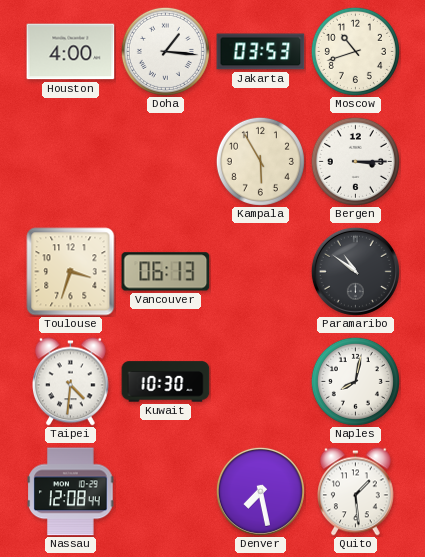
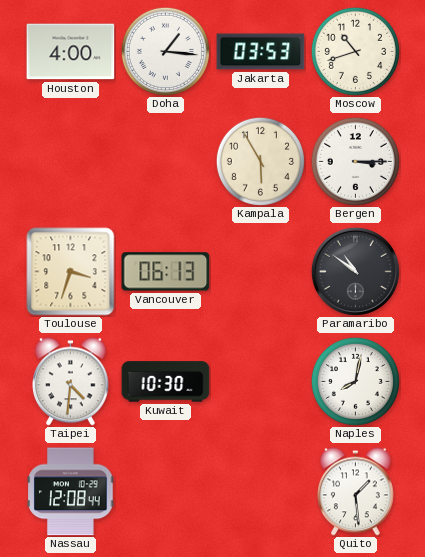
Denver: 7:28 -> none
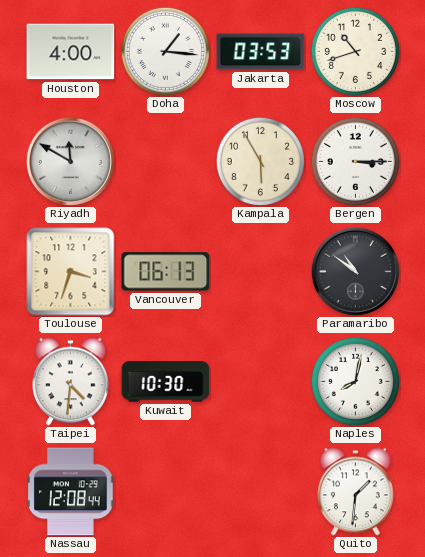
Riyadh: none -> 11:50
Quito: 1:29 -> 1:31
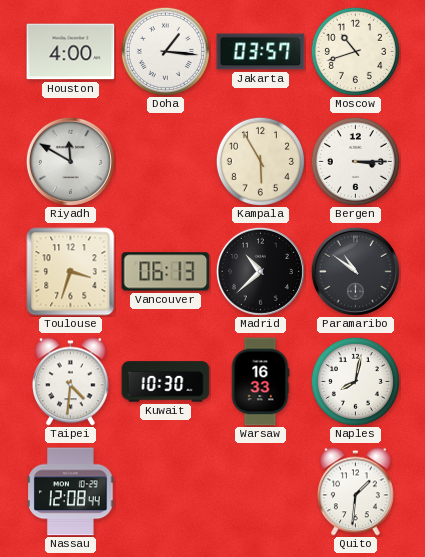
Jakarta: 03:53 -> 03:57
Madrid: none -> 10:38
Warsaw: none -> 16:33
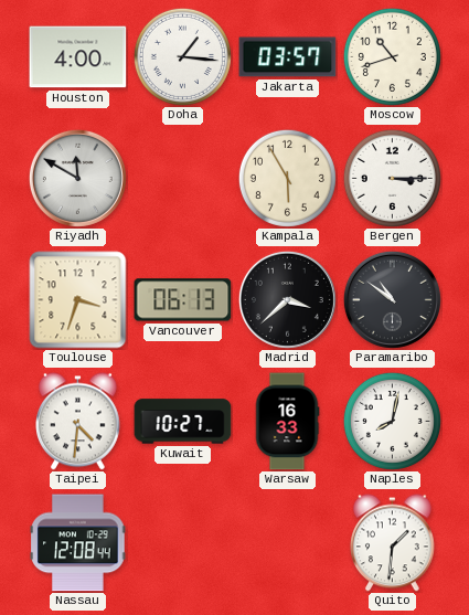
Madrid: 10:38 -> 3:38
Kuwait: 10:30 -> 10:27
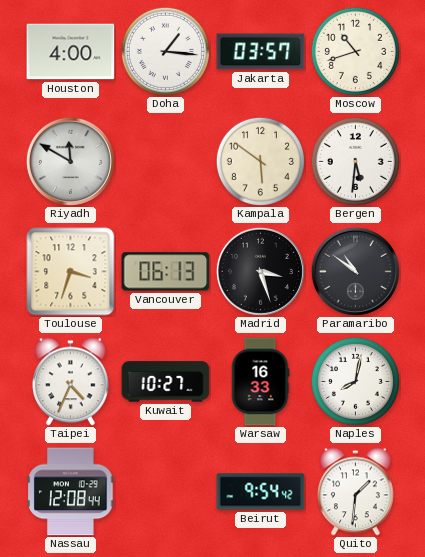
Kampala: 5:55 -> 5:51
Bergen: 3:15 -> 5:31
Madrid: 3:38 -> 3:27
Taipei: 4:31 -> 4:34
Beirut: none -> 9:54
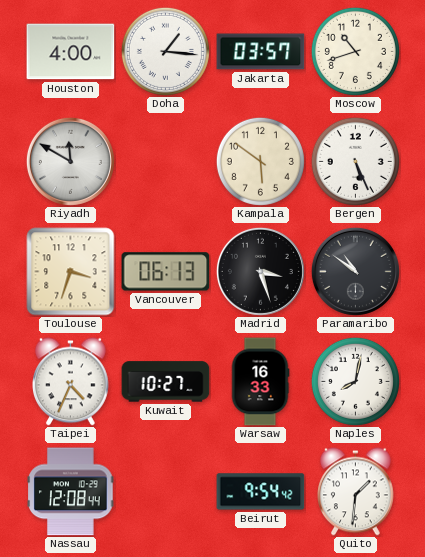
Bergen: 5:31 -> 5:26
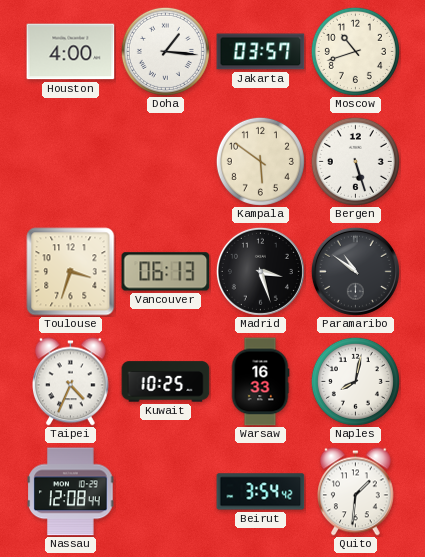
Riyadh: 11:50 -> none
Bergen: 5:26 -> 5:27
Kuwait: 10:27 -> 10:25
Beirut: 9:54 -> 3:54
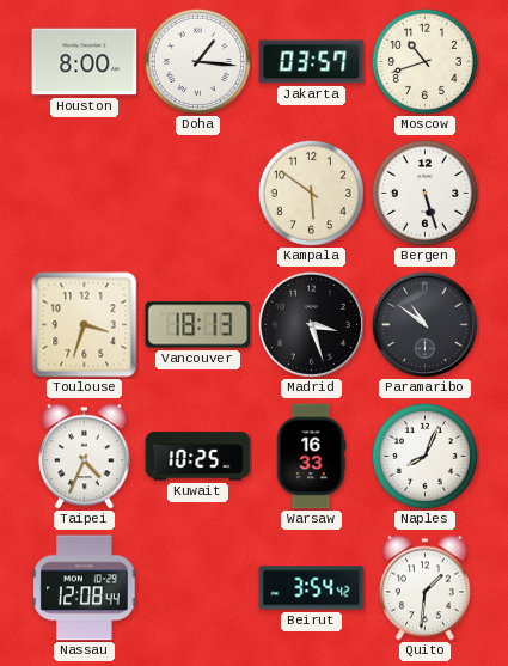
Houston: 4:00 -> 8:00
Vancouver: 06:13 -> 18:13
Naples: 8:02 -> 8:04
